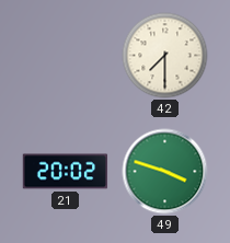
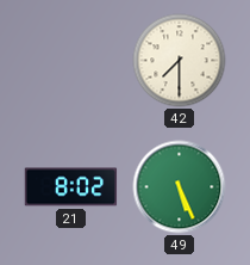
21: 20:02 -> 8:02
49: 3:48 -> 5:26
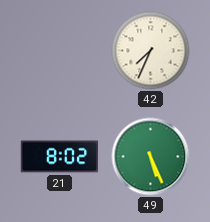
42: 7:30 -> 7:34
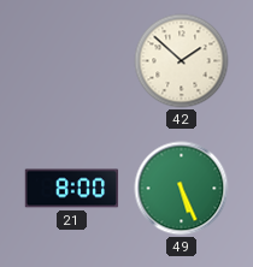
42: 7:34 -> 1:52
21: 8:02 -> 8:00
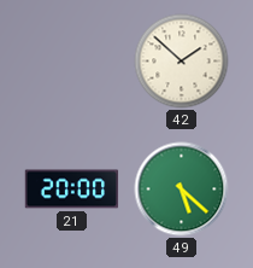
21: 8:00 -> 20:00
49: 5:26 -> 5:22
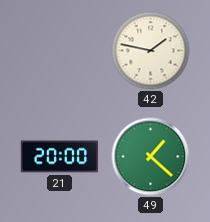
42: 1:52 -> 1:47
49: 5:22 -> 1:22
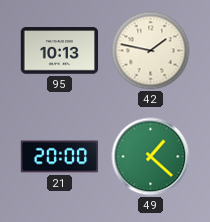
95: none -> 10:13
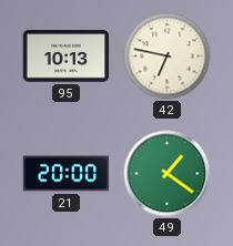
42: 1:47 -> 6:47
49: 1:22 -> 1:21
